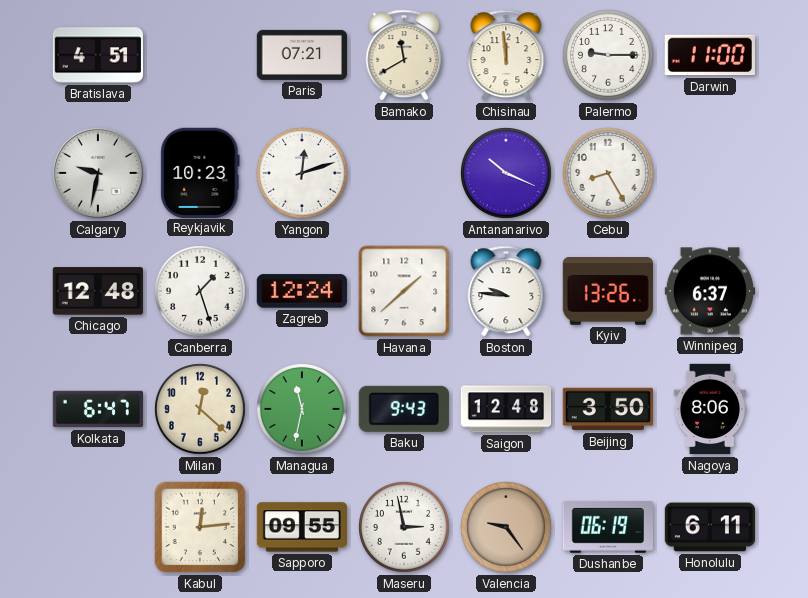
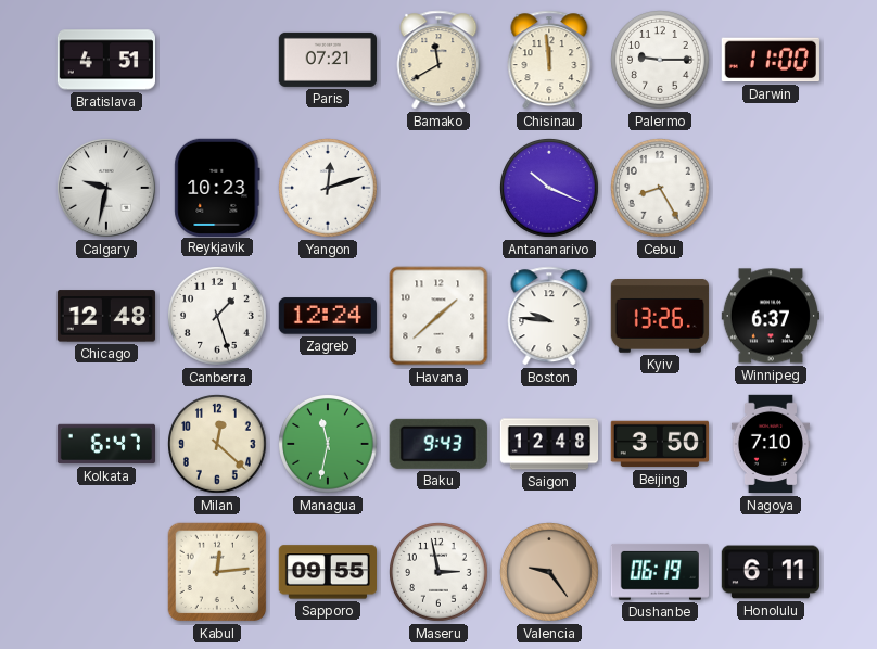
Nagoya: 8:06 -> 7:10
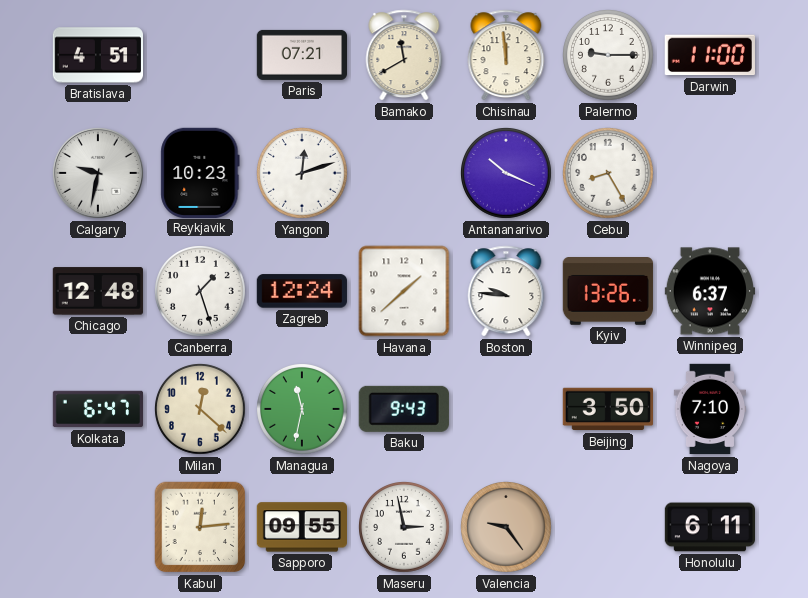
Saigon: 12:48 -> none
Dushanbe: 06:19 -> none
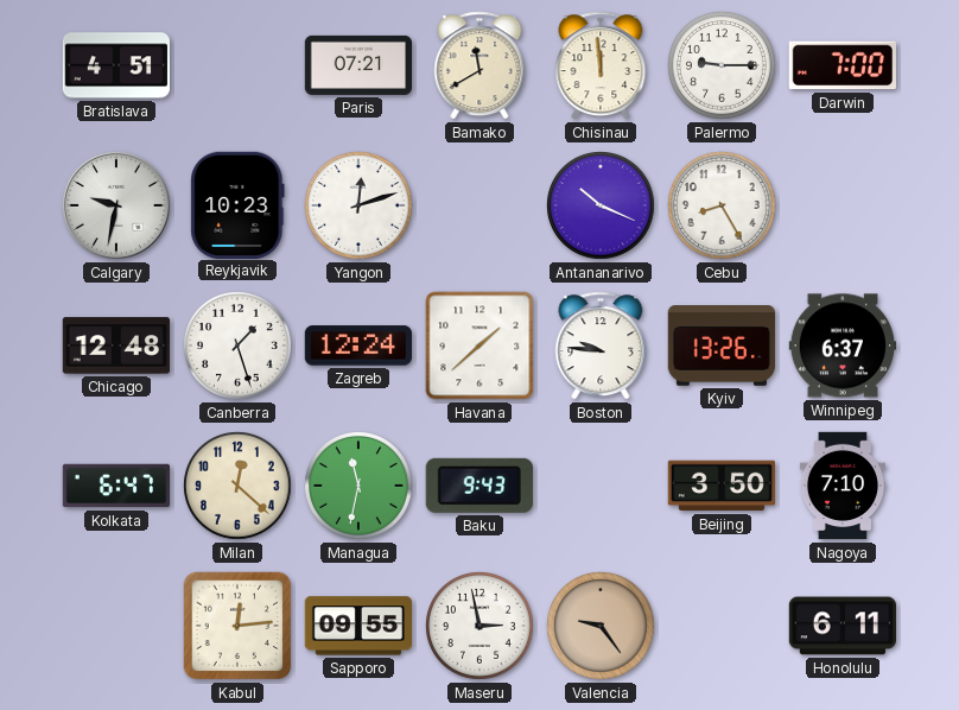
Darwin: 11:00 -> 7:00
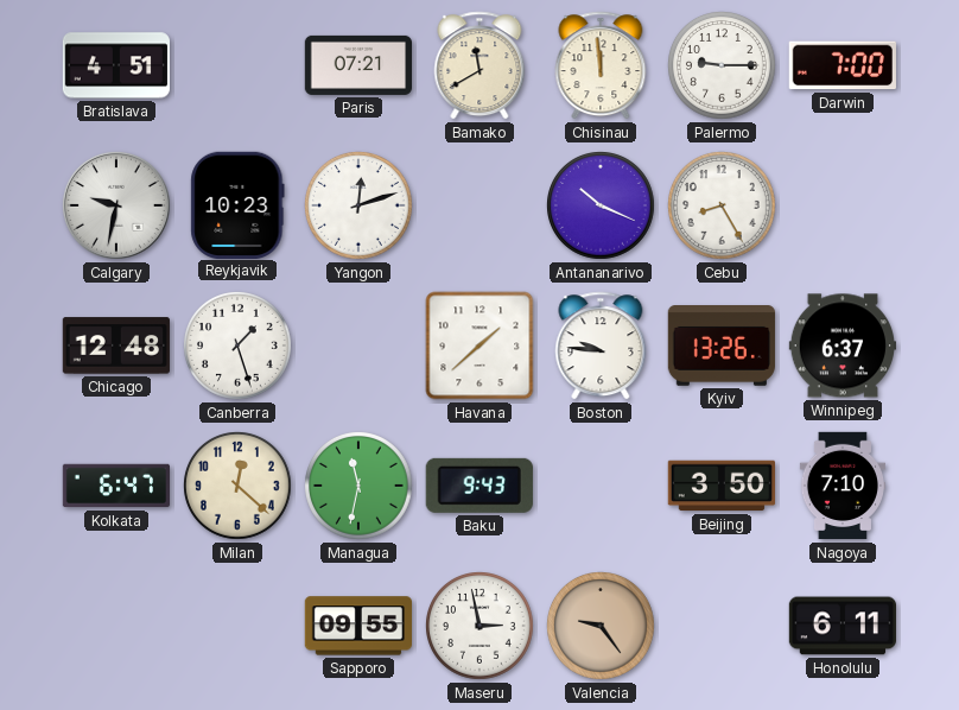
Zagreb: 12:24 -> none
Kabul: 12:14 -> none
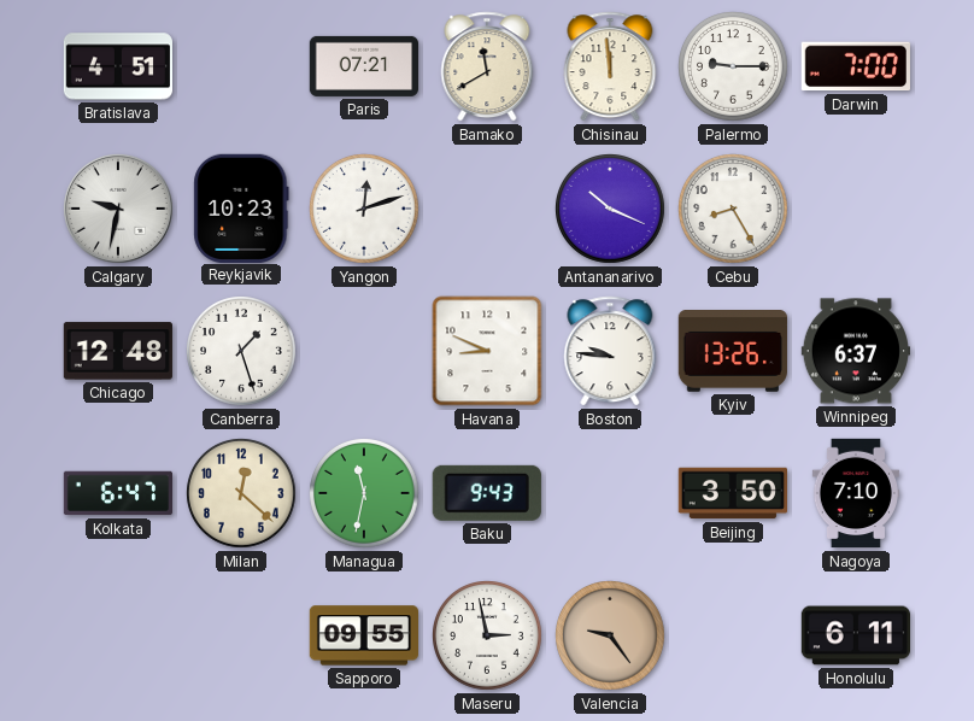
Havana: 1:38 -> 8:49
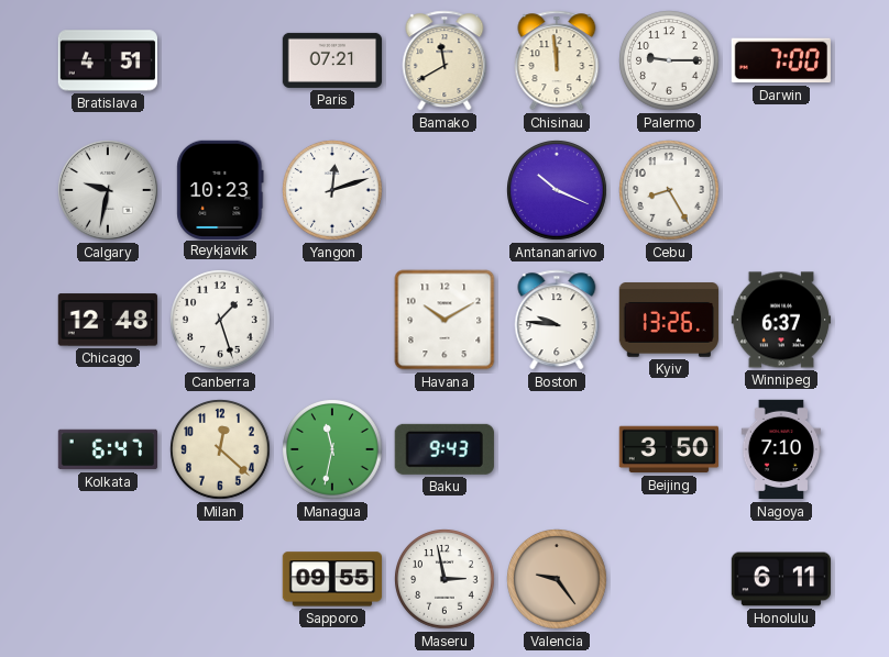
Havana: 8:49 -> 10:10
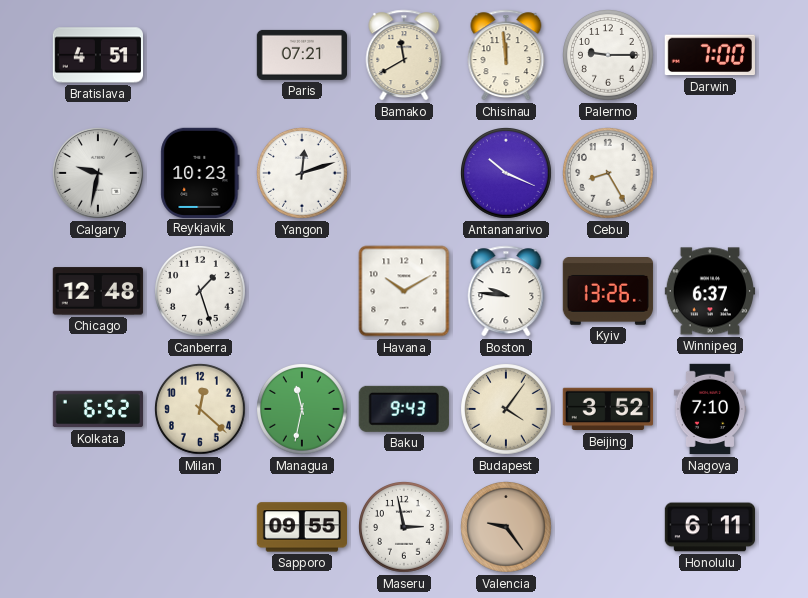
Kolkata: 6:47 -> 6:52
Budapest: none -> 4:06
Beijing: 3:50 -> 3:52
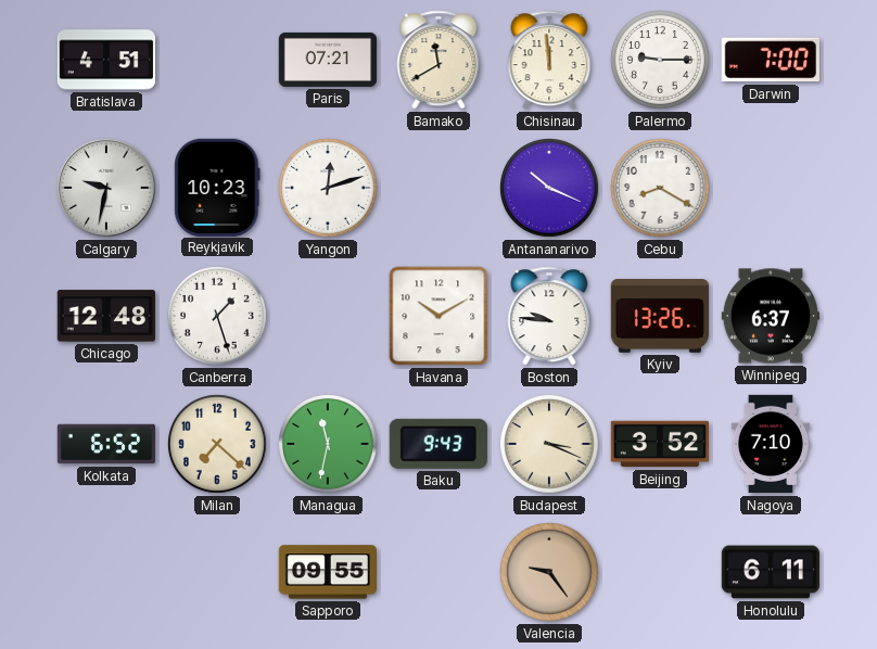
Cebu: 8:25 -> 8:20
Milan: 12:22 -> 7:22
Budapest: 4:06 -> 3:19
Maseru: 2:58 -> none
